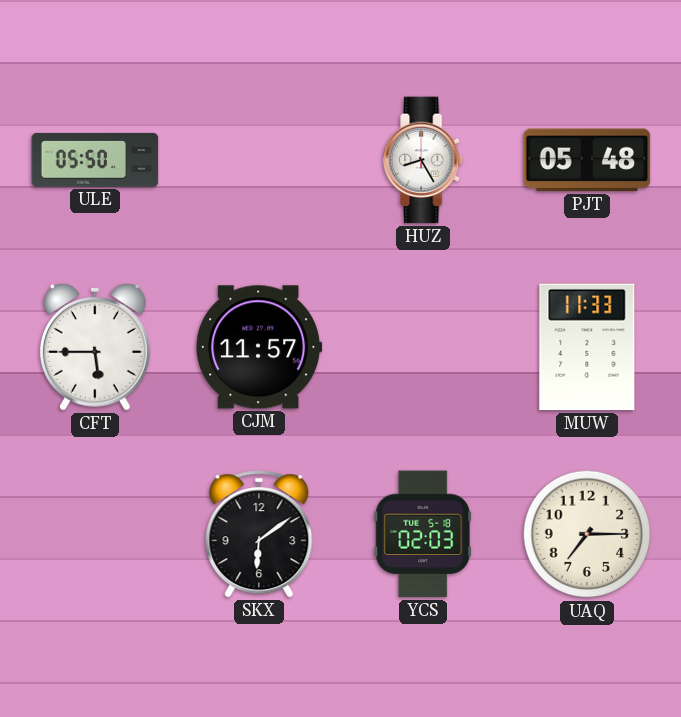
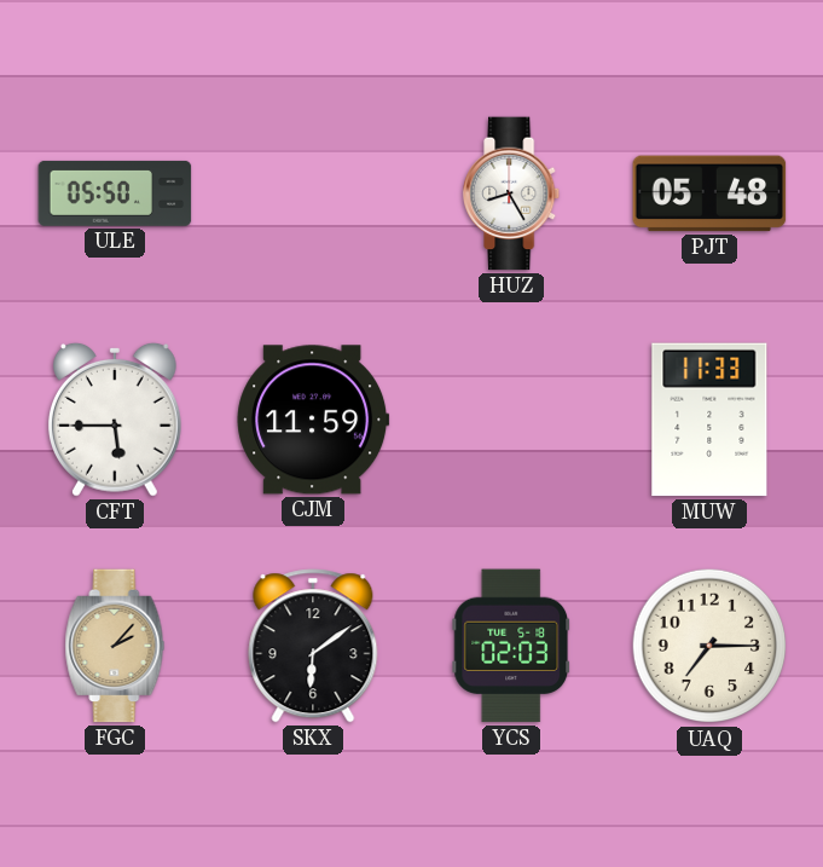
CJM: 11:57 -> 11:59
FGC: none -> 2:07
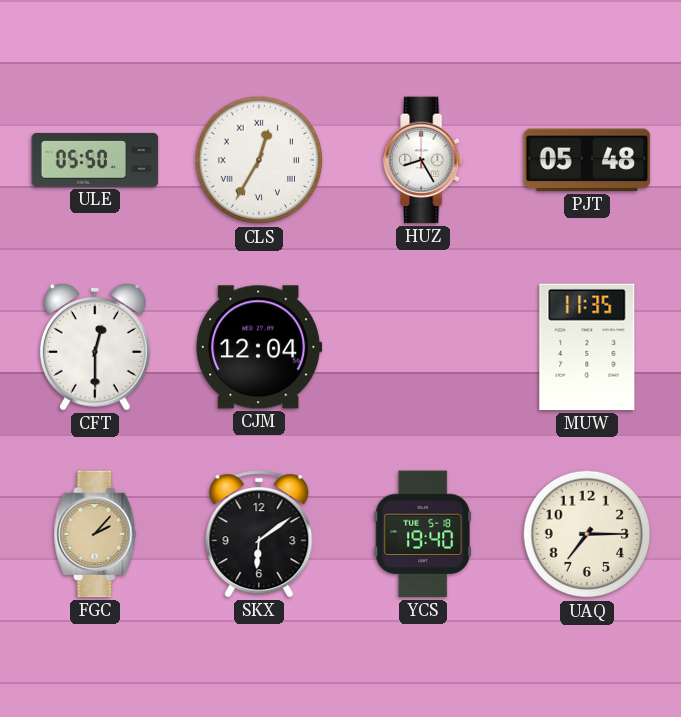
CLS: none -> 12:35
CFT: 5:45 -> 12:30
CJM: 11:59 -> 12:04
MUW: 11:33 -> 11:35
YCS: 02:03 -> 19:40
